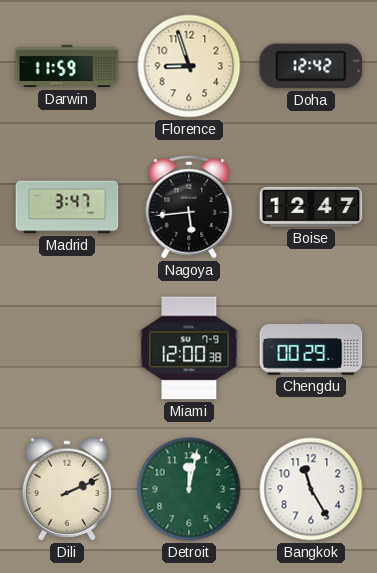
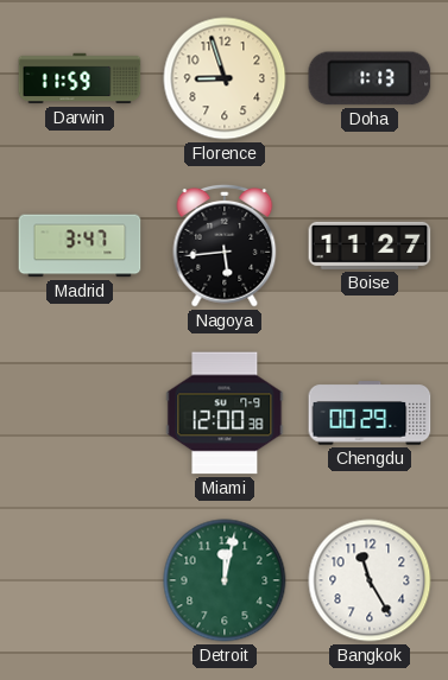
Doha: 12:42 -> 1:13
Boise: 12:47 -> 11:27
Dili: 2:11 -> none
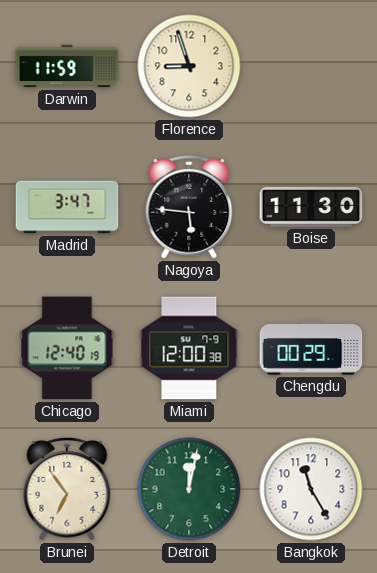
Doha: 1:13 -> none
Nagoya: 5:44 -> 5:46
Boise: 11:27 -> 11:30
Chicago: none -> 12:40
Brunei: none -> 6:54
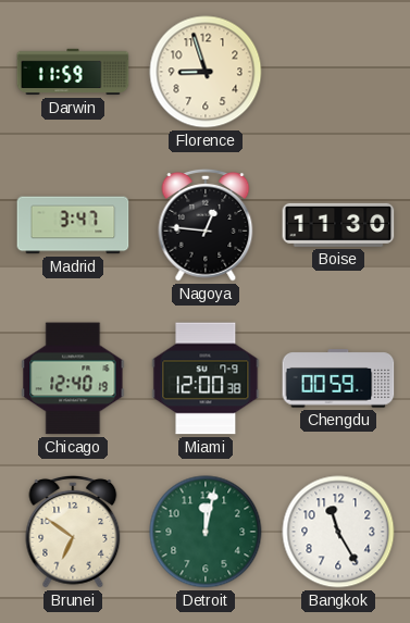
Nagoya: 5:46 -> 12:46
Chengdu: 00:29 -> 00:59
Brunei: 6:54 -> 6:51
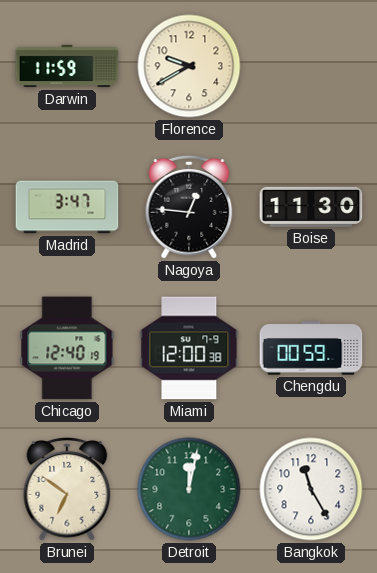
Florence: 8:57 -> 9:40
